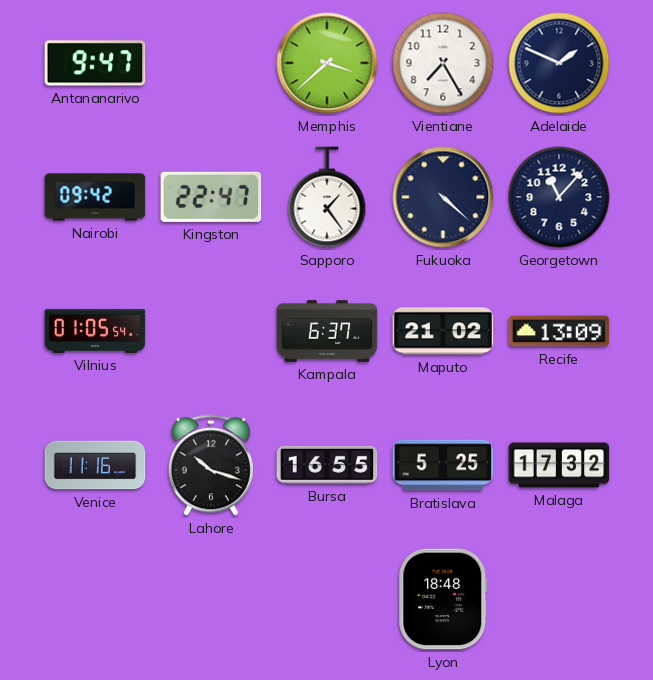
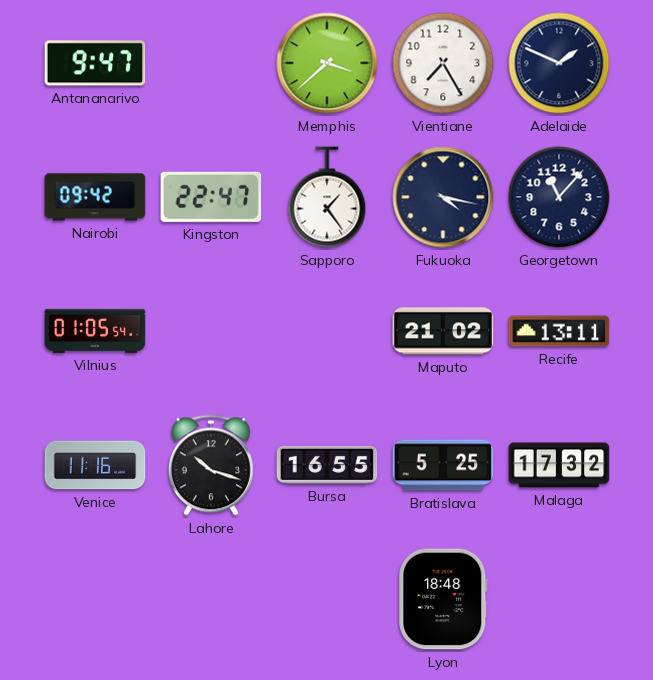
Fukuoka: 4:22 -> 4:17
Kampala: 6:37 -> none
Recife: 13:09 -> 13:11
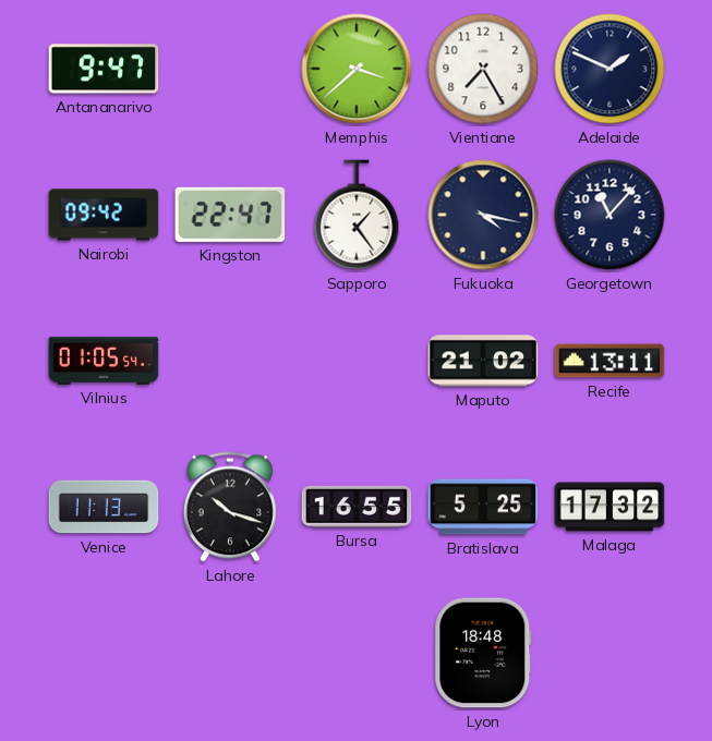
Venice: 11:16 -> 11:13
